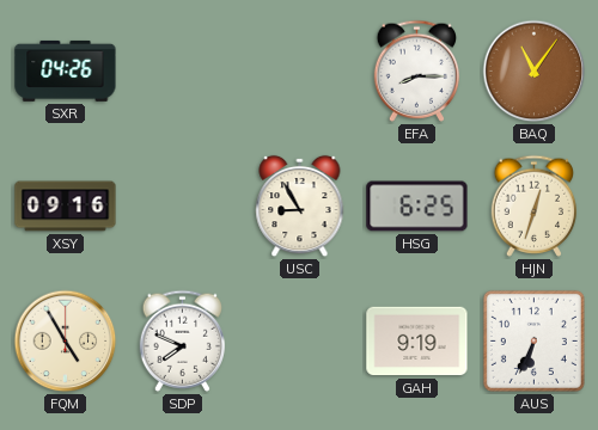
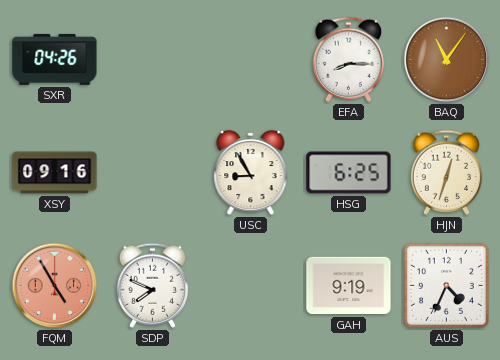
FQM dial: cream -> salmon
AUS: 6:34 -> 4:34
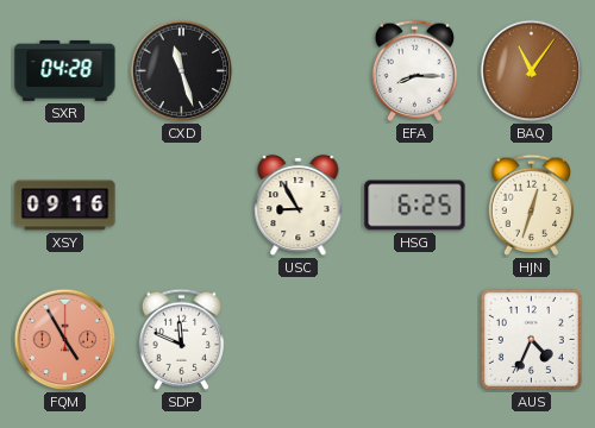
SXR: 04:26 -> 04:28
CXD: none -> 11:27
SDP: 7:49 -> 11:49
GAH: 9:19 -> none
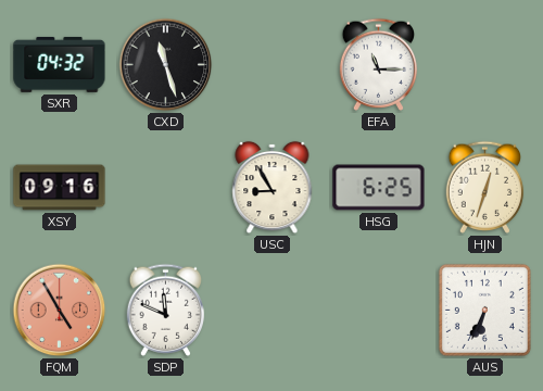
SXR: 04:28 -> 04:32
EFA: 8:15 -> 11:15
BAQ: 11:06 -> none
AUS: 4:34 -> 6:34
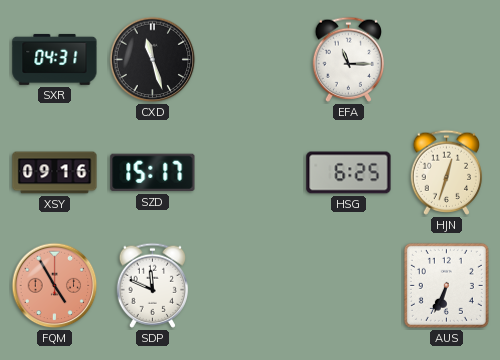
SXR: 04:32 -> 04:31
SZD: none -> 15:17
USC: 8:55 -> none
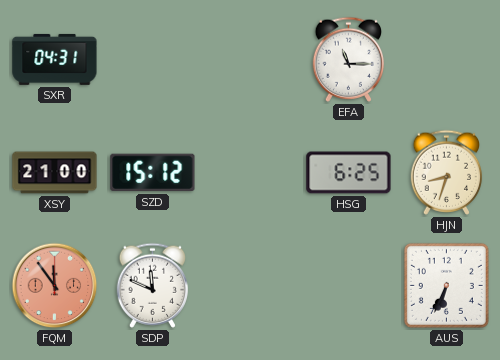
CXD: 11:27 -> none
XSY: 09:16 -> 21:00
SZD: 15:17 -> 15:12
HJN: 12:33 -> 8:33
FQM: 4:55 -> 11:54
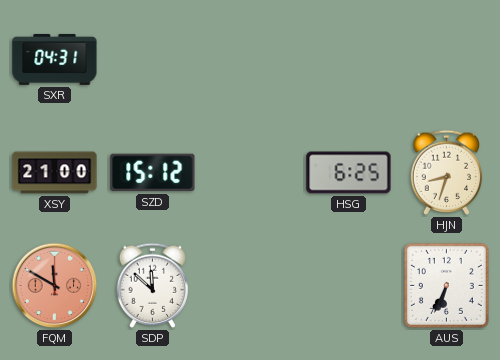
EFA: 11:15 -> none
FQM: 11:54 -> 11:50
SDP: 11:49 -> 11:52
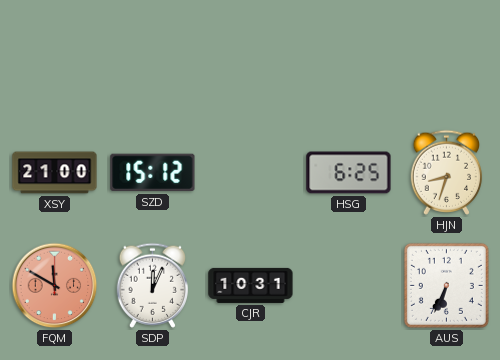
SXR: 04:31 -> none
SDP: 11:52 -> 12:04
CJR: none -> 10:31
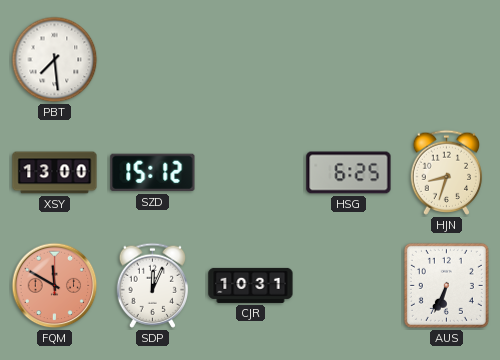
PBT: none -> 7:29
XSY: 21:00 -> 13:00
